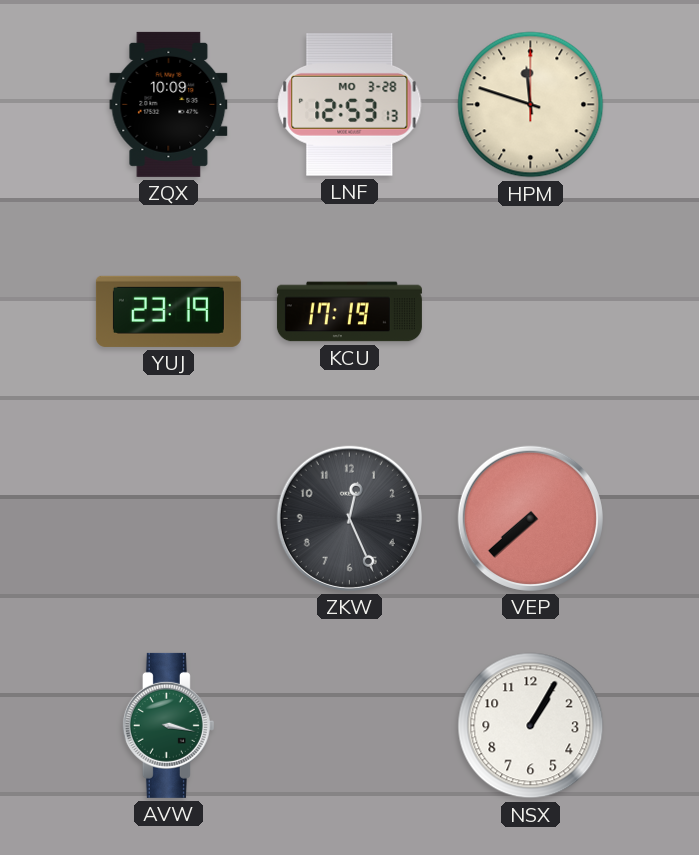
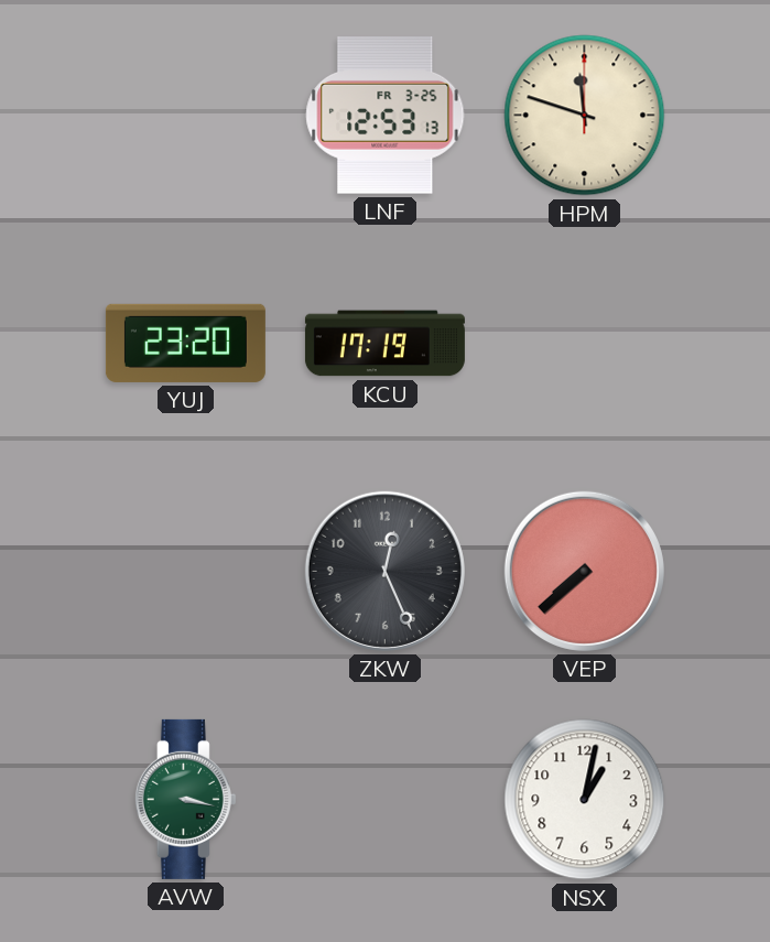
ZQX: 10:09 -> none
LNF date: MO 3-28 -> FR 3-25
YUJ: 23:19 -> 23:20
NSX: 1:05 -> 1:02
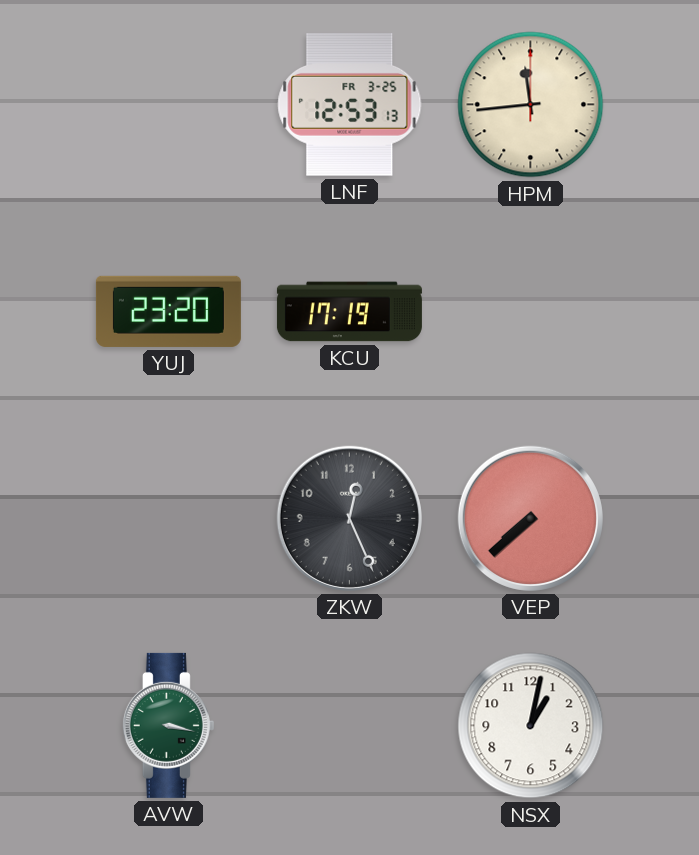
HPM: 11:48 -> 11:44
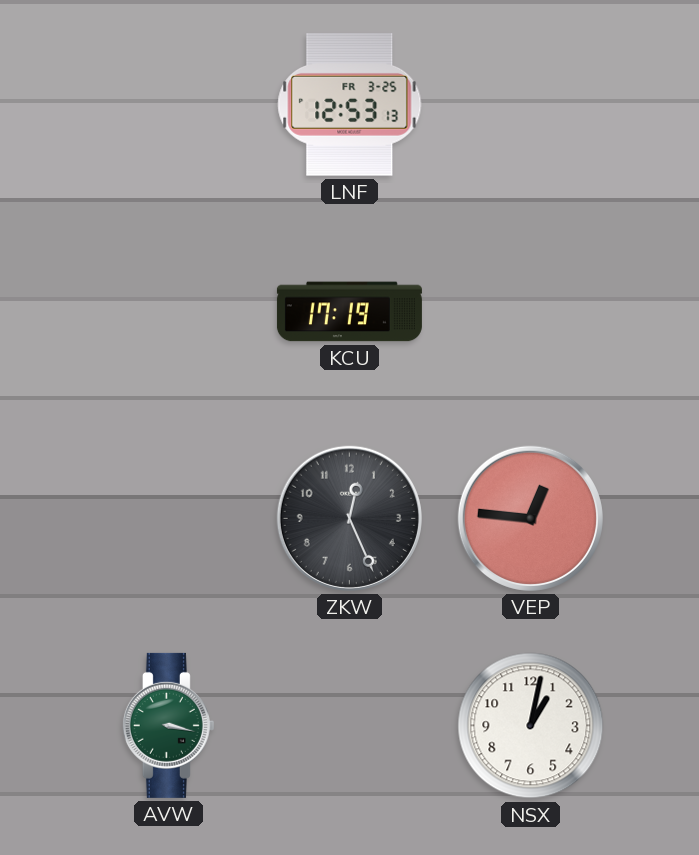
HPM: 11:44 -> none
YUJ: 23:20 -> none
VEP: 7:38 -> 12:46
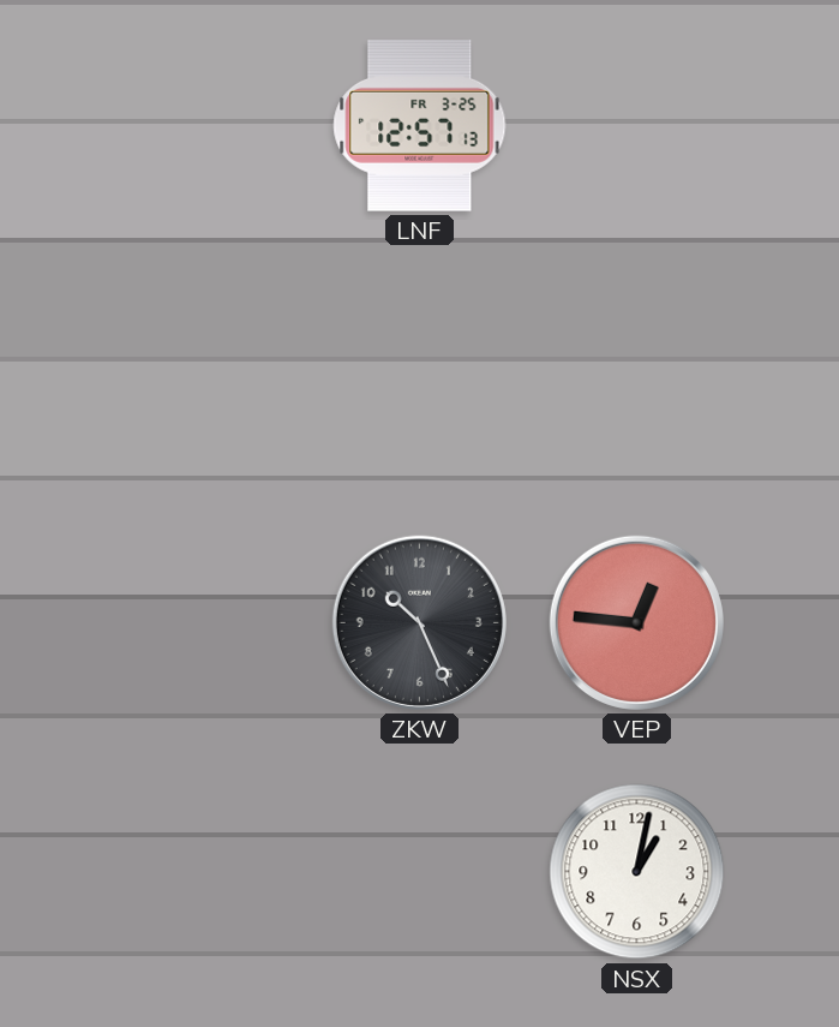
LNF: 12:53 -> 12:57
KCU: 17:19 -> none
ZKW: 12:26 -> 10:26
AVW: 3:17 -> none
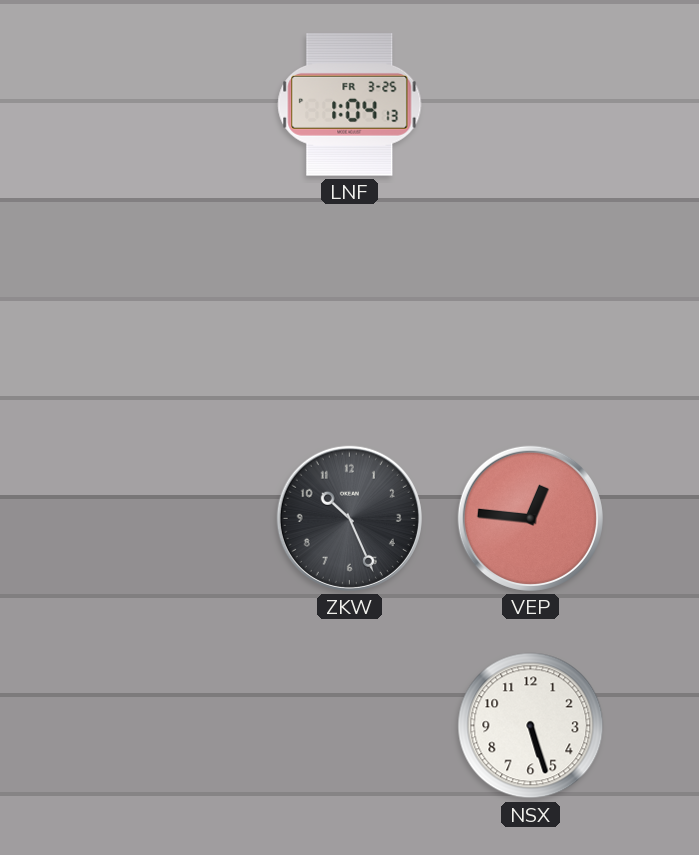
LNF: 12:57 -> 1:04
NSX: 1:02 -> 5:27
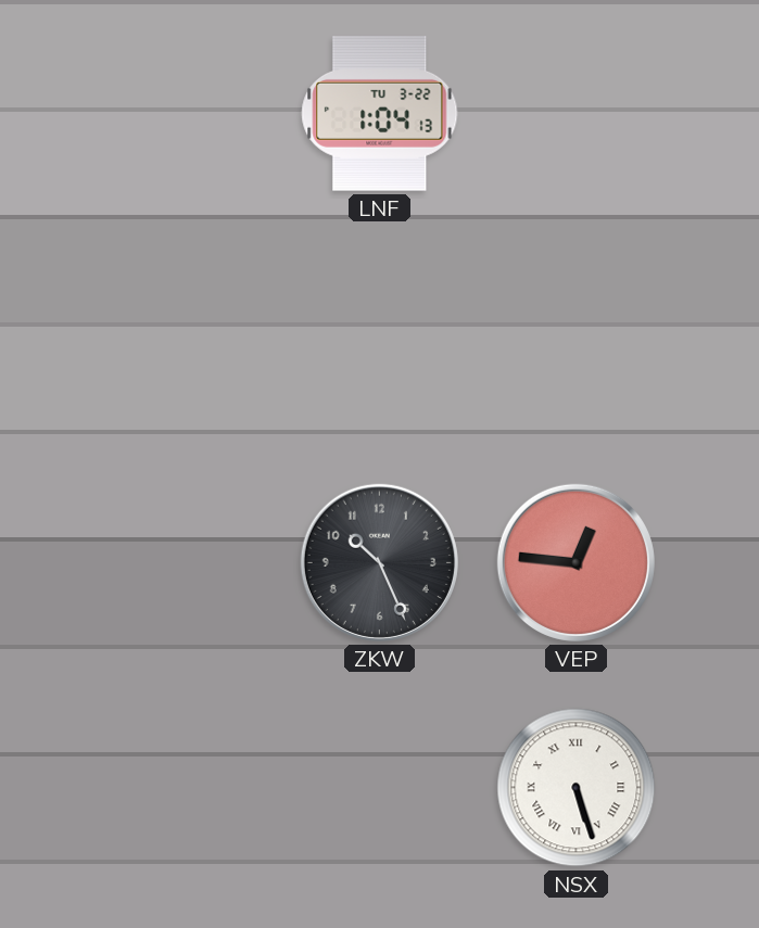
LNF date: FR 3-25 -> TU 3-22
NSX numerals: Arabic -> Roman
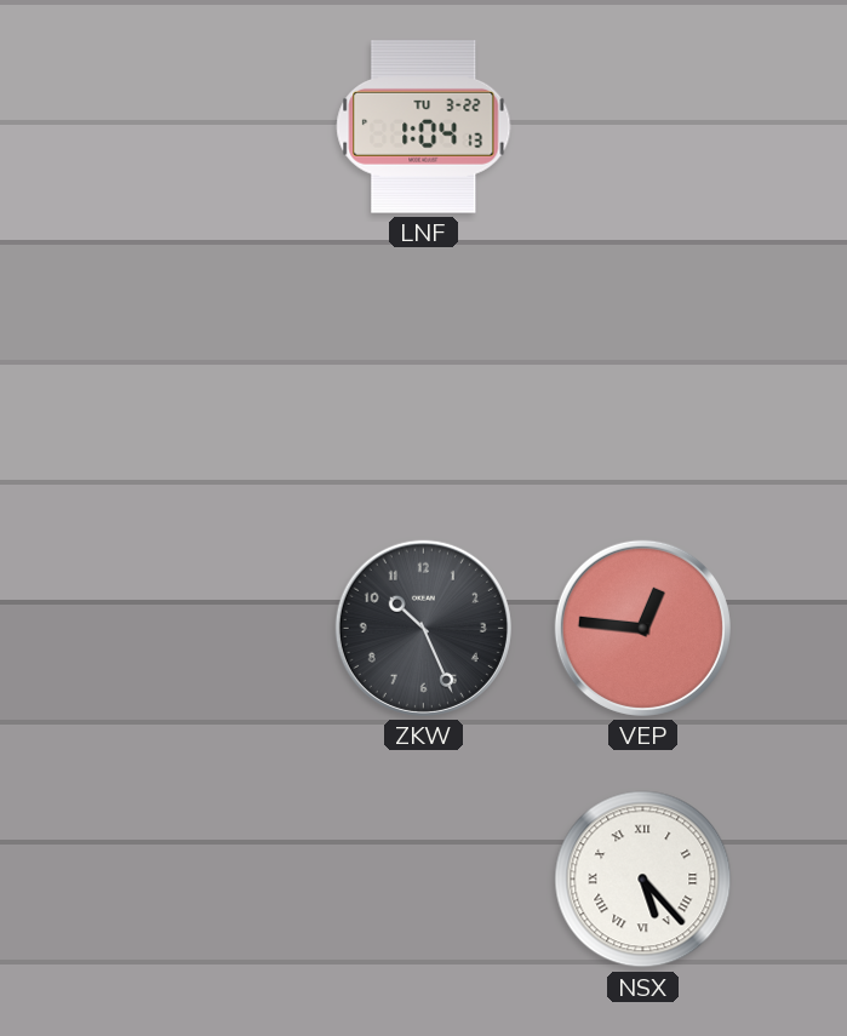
NSX: 5:27 -> 5:23
